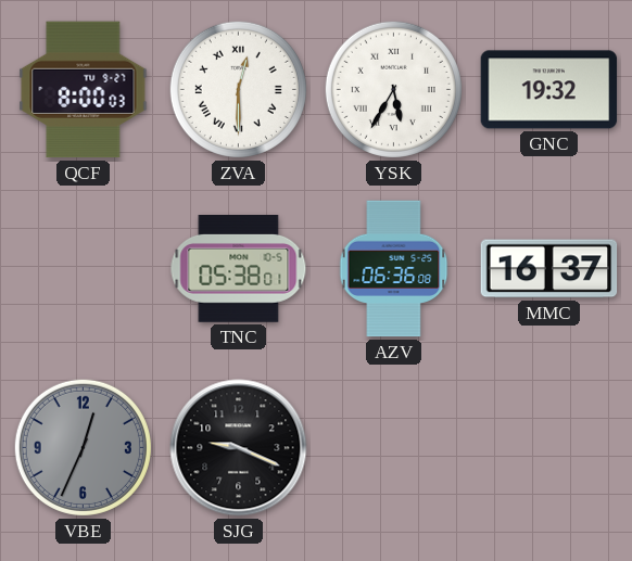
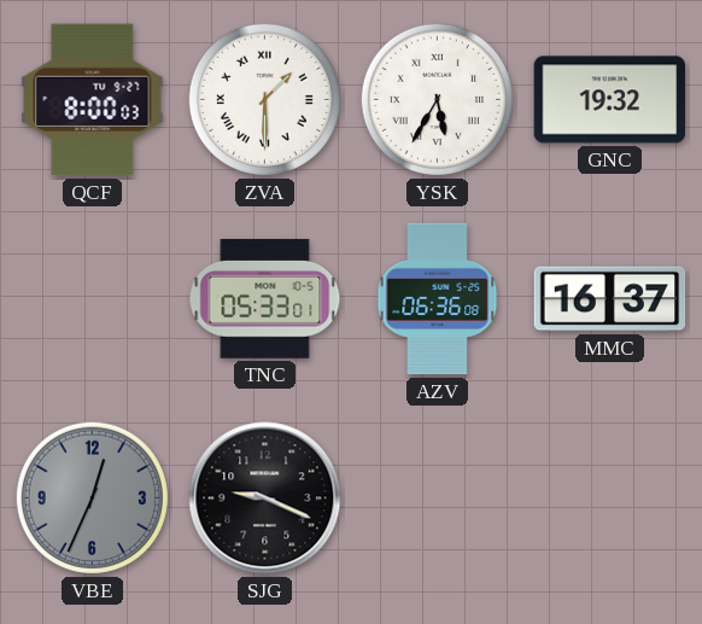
ZVA: 12:30 -> 1:30
TNC: 05:38 -> 05:33
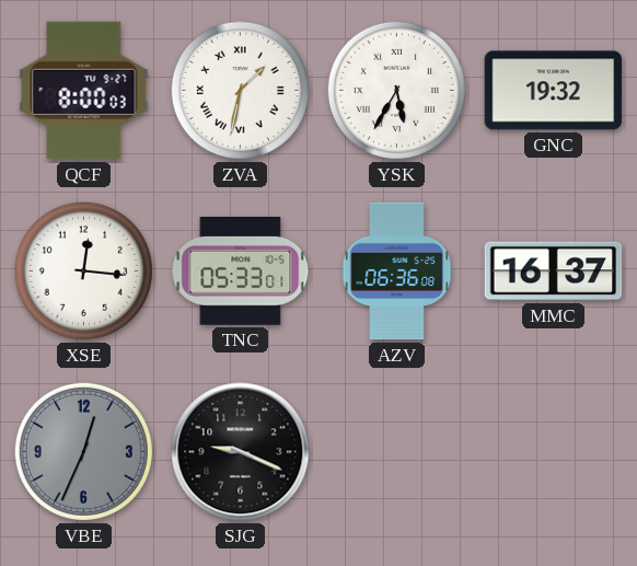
ZVA: 1:30 -> 1:32
XSE: none -> 12:16
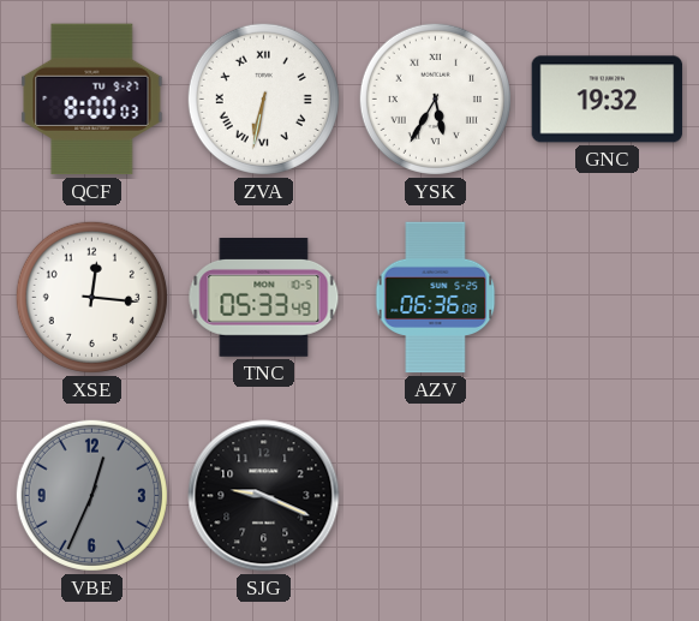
ZVA: 1:32 -> 6:32
TNC: 05:33:01 -> 05:33:49
MMC: 16:37 -> none
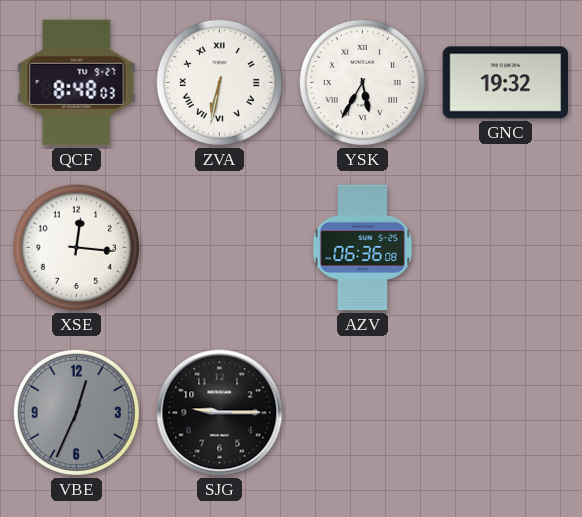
QCF: 8:00 -> 8:48
TNC: 05:33 -> none
SJG: 9:19 -> 9:15
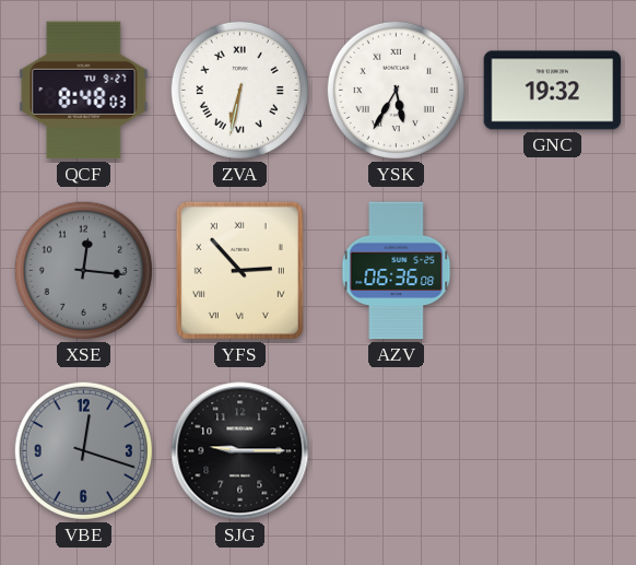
XSE dial: white -> grey
YFS: none -> 2:53
VBE: 12:34 -> 12:18
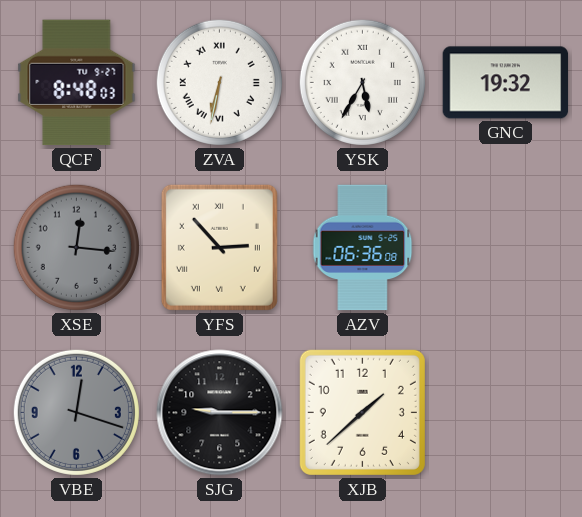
XJB: none -> 1:38
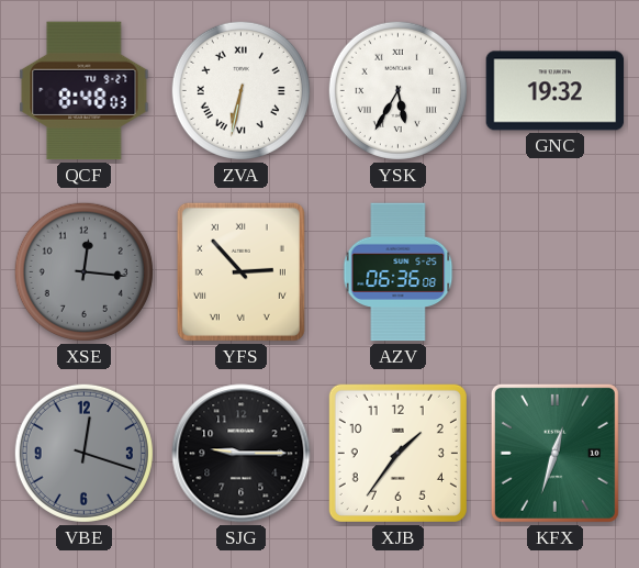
XJB: 1:38 -> 1:36
KFX: none -> 12:33
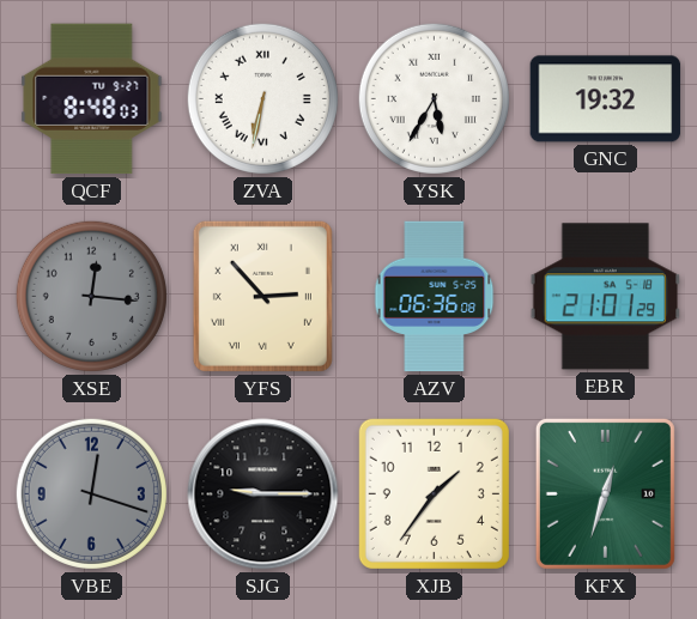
EBR: none -> 21:01
